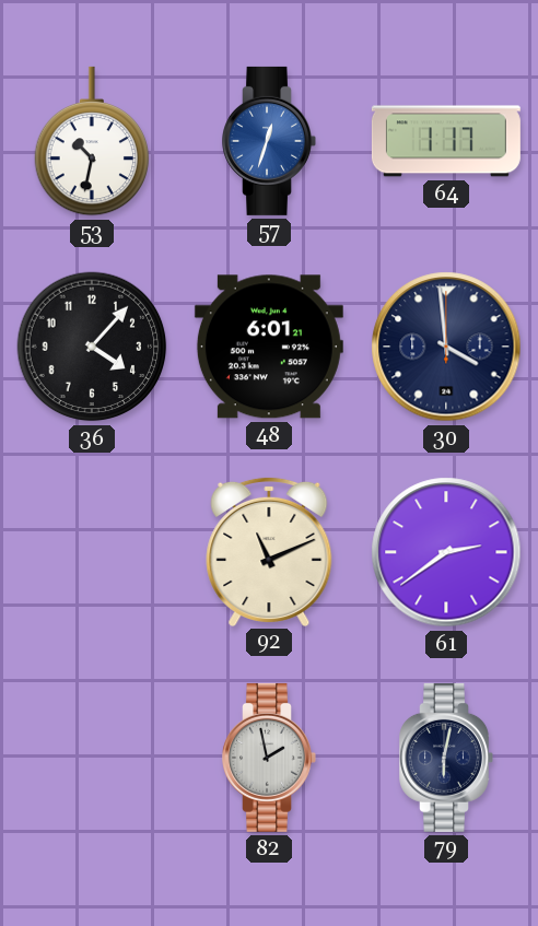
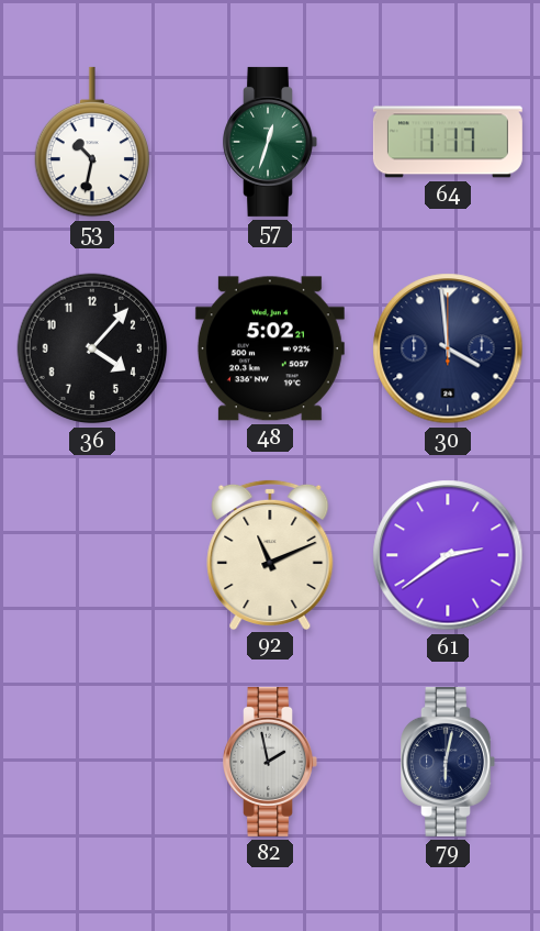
57 dial: blue -> green
48: 6:01 -> 5:02
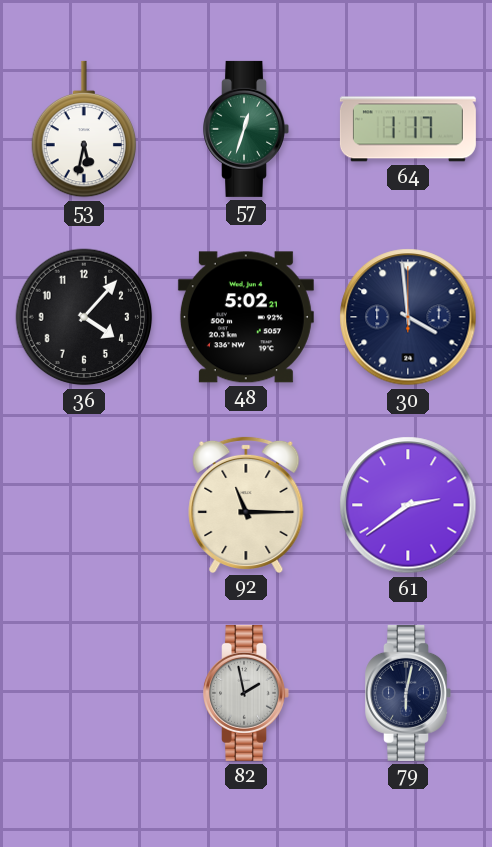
53: 10:32 -> 5:32
92: 11:11 -> 11:15
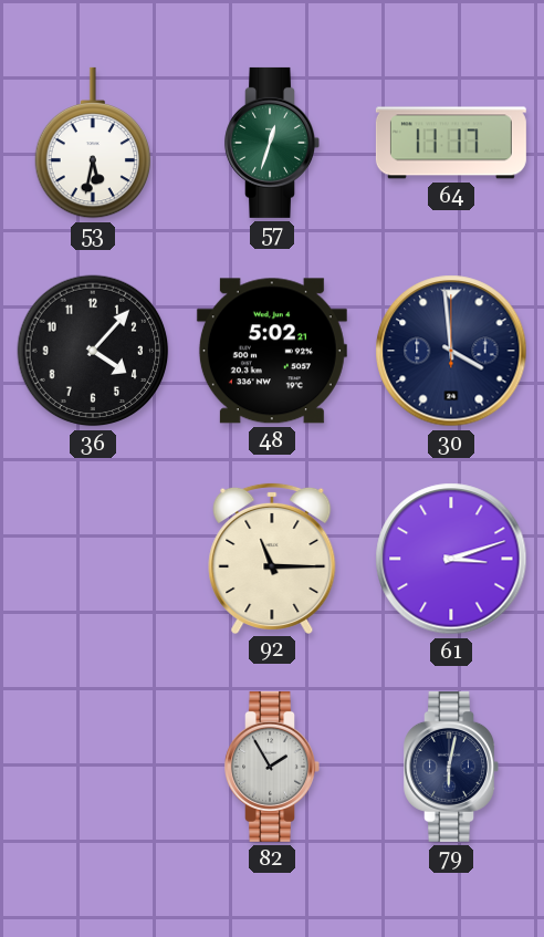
64: 1:17 -> 11:17
61: 2:39 -> 3:12
82: 1:58 -> 1:55
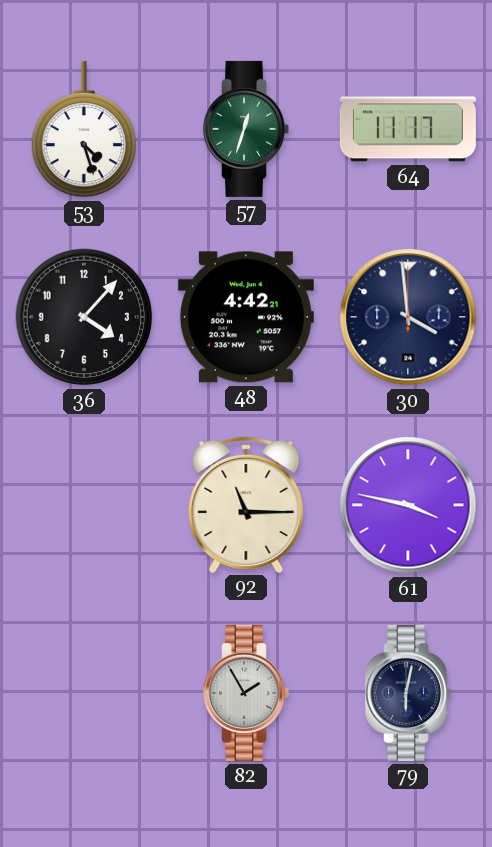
53: 5:32 -> 4:27
48: 5:02 -> 4:42
61: 3:12 -> 3:47
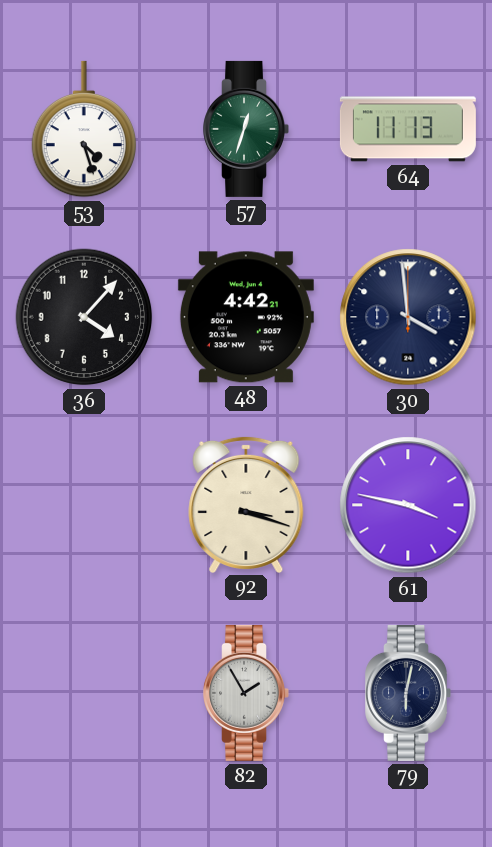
64: 11:17 -> 11:13
92: 11:15 -> 3:18
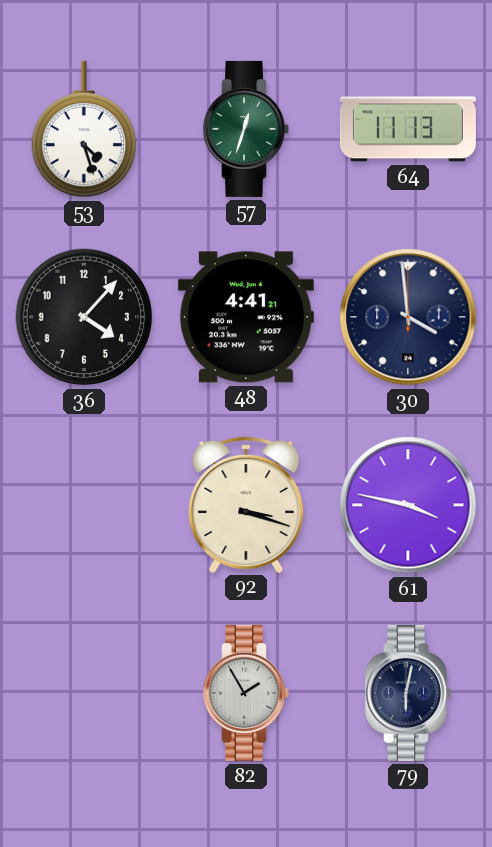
48: 4:42 -> 4:41
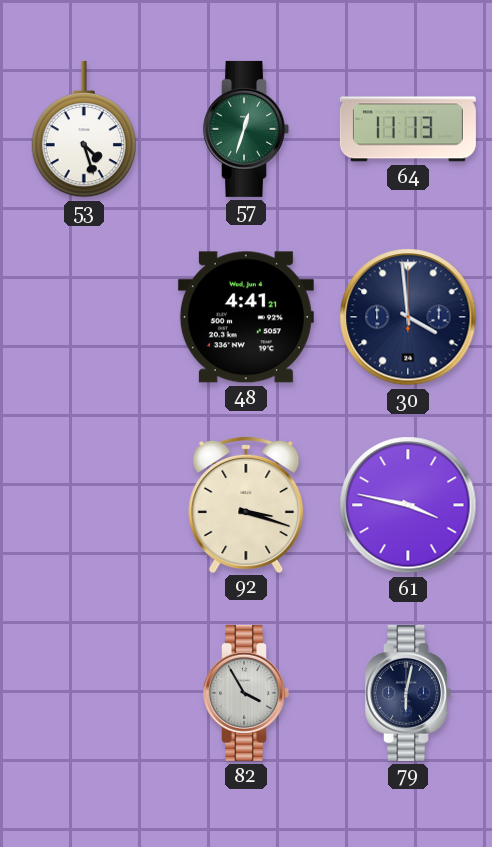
36: 4:07 -> none
82: 1:55 -> 3:55
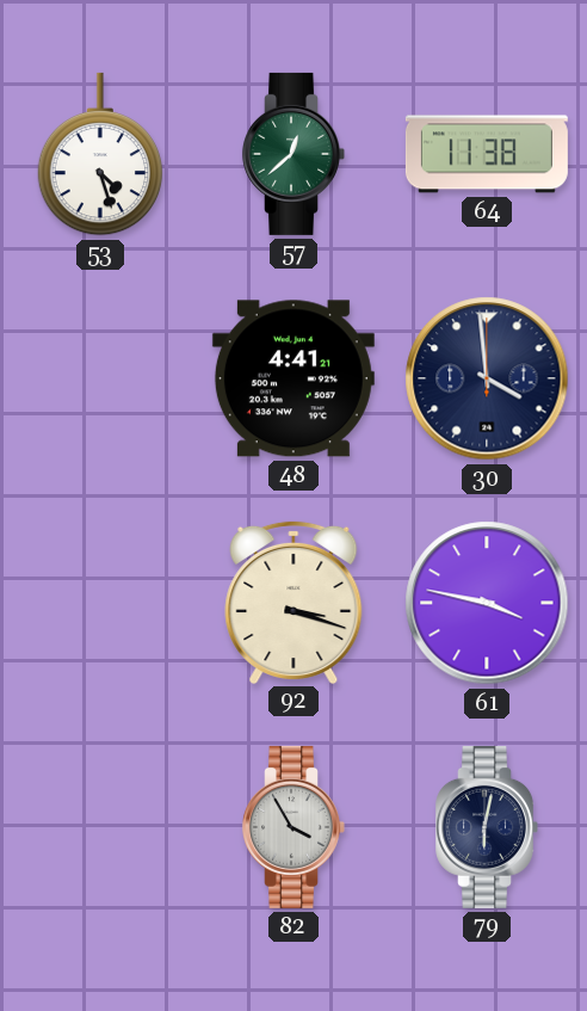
57: 12:33 -> 12:38
64: 11:13 -> 11:38
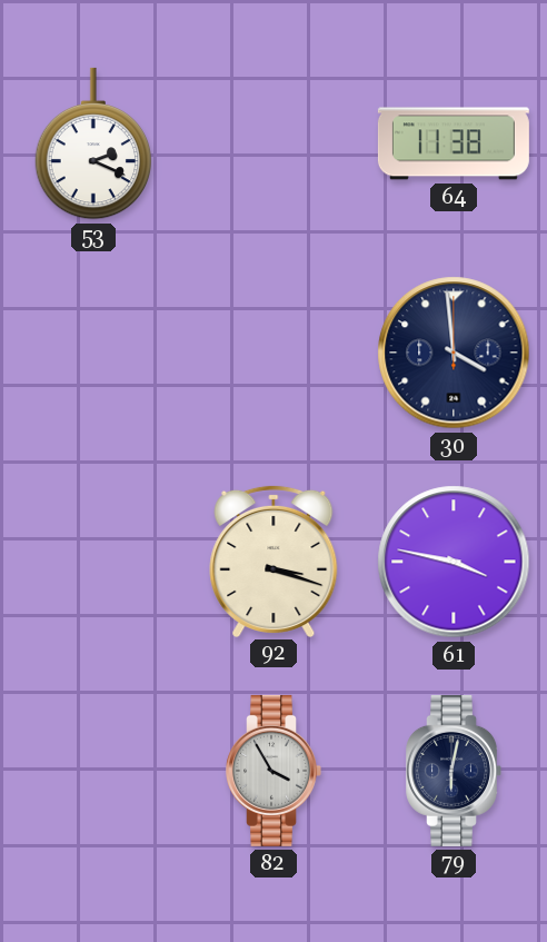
53: 4:27 -> 2:19
57: 12:38 -> none
48: 4:41 -> none
